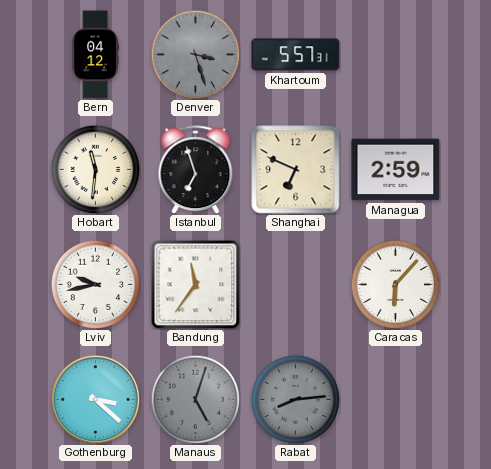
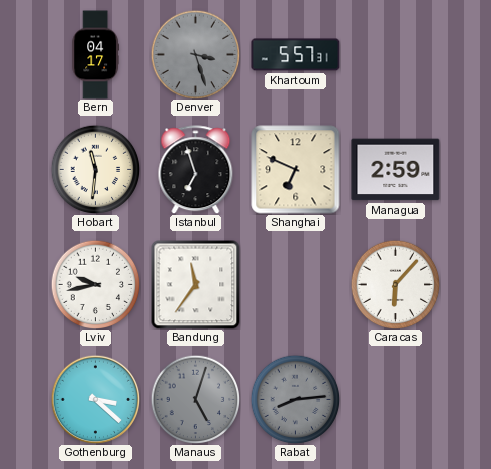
Bern: 04:12 -> 04:17
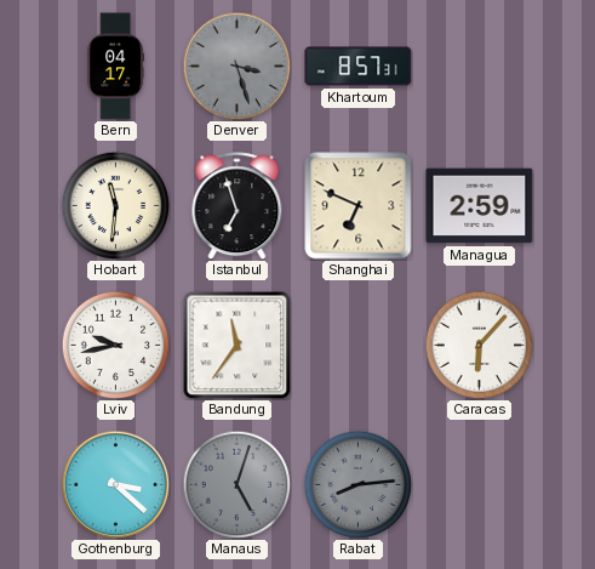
Khartoum: 5:57 -> 8:57
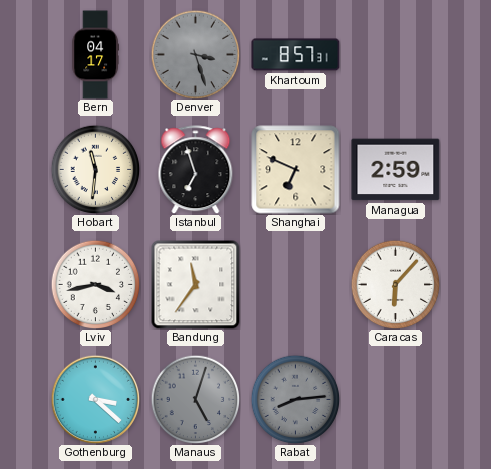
Lviv: 9:43 -> 3:43
